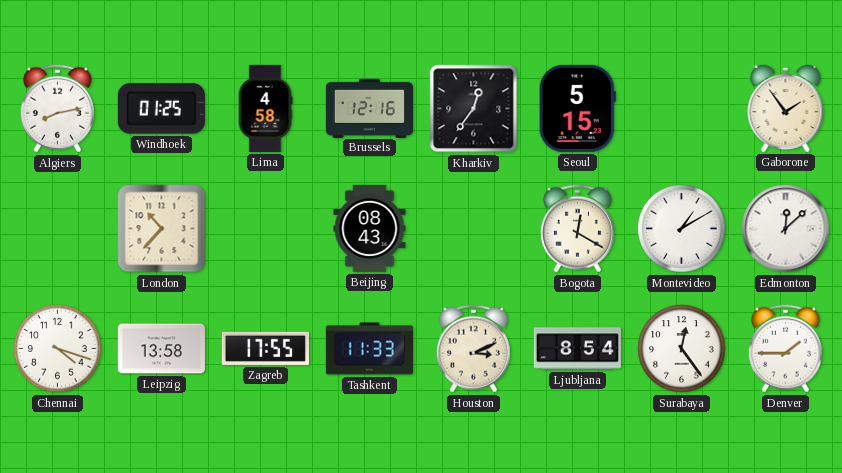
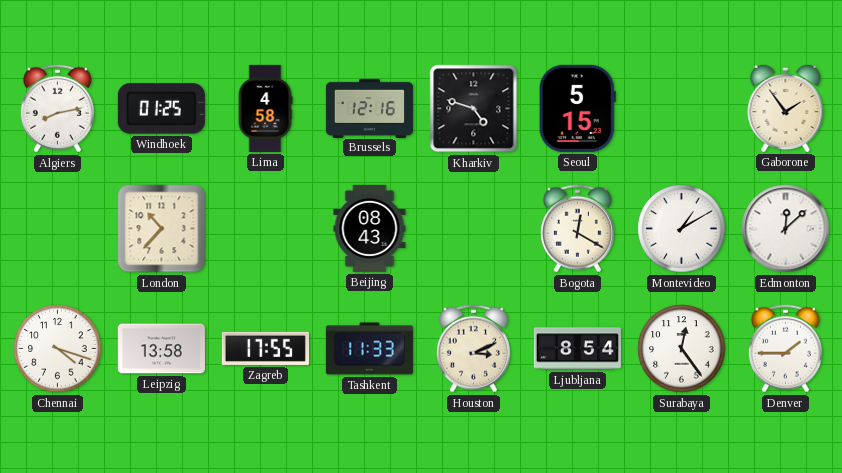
Kharkiv: 12:36 -> 4:48
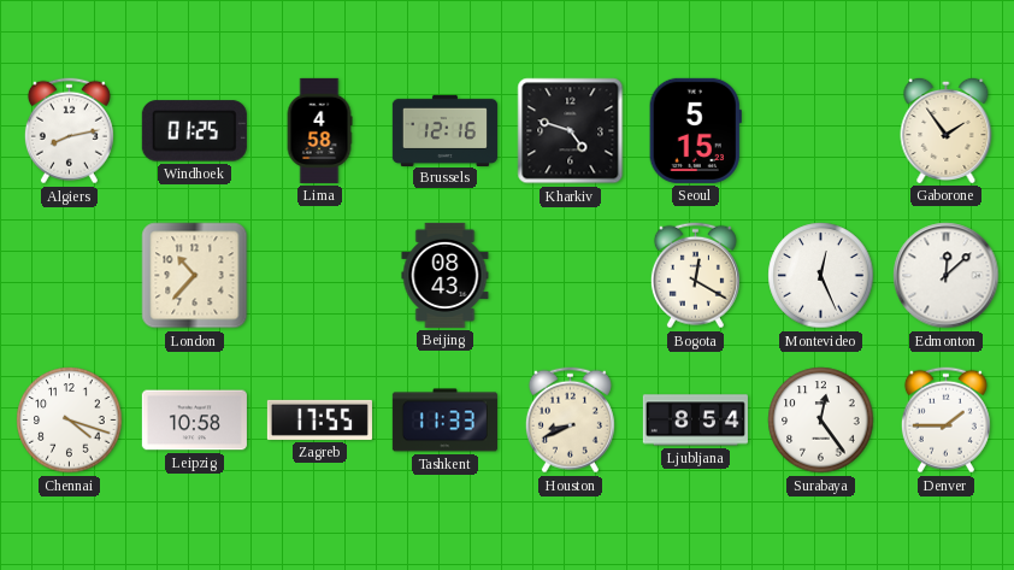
Montevideo: 1:10 -> 12:26
Leipzig: 13:58 -> 10:58
Houston: 3:11 -> 8:41
